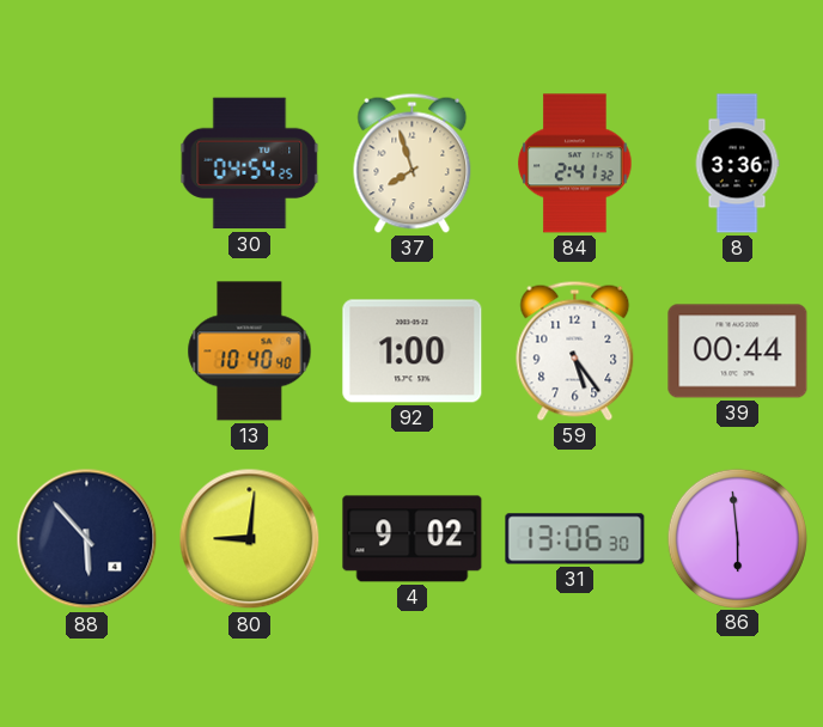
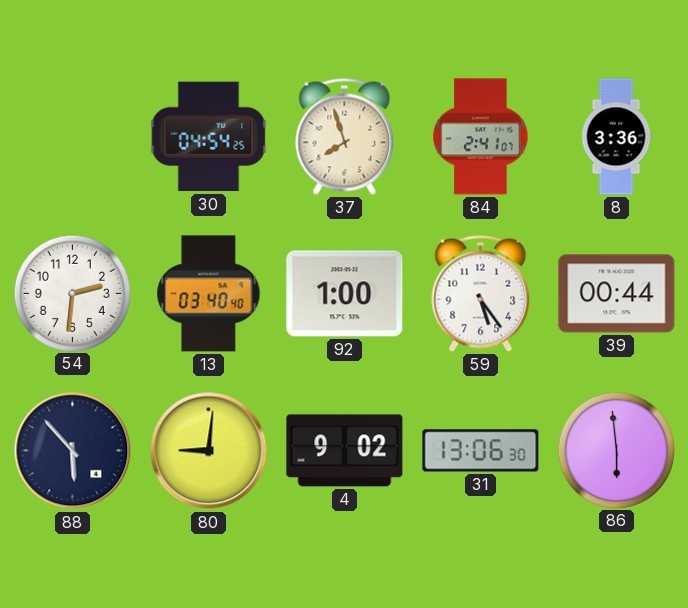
84: 2:41:32 -> 2:41:07
54: none -> 2:31
13: 10:40 -> 03:40
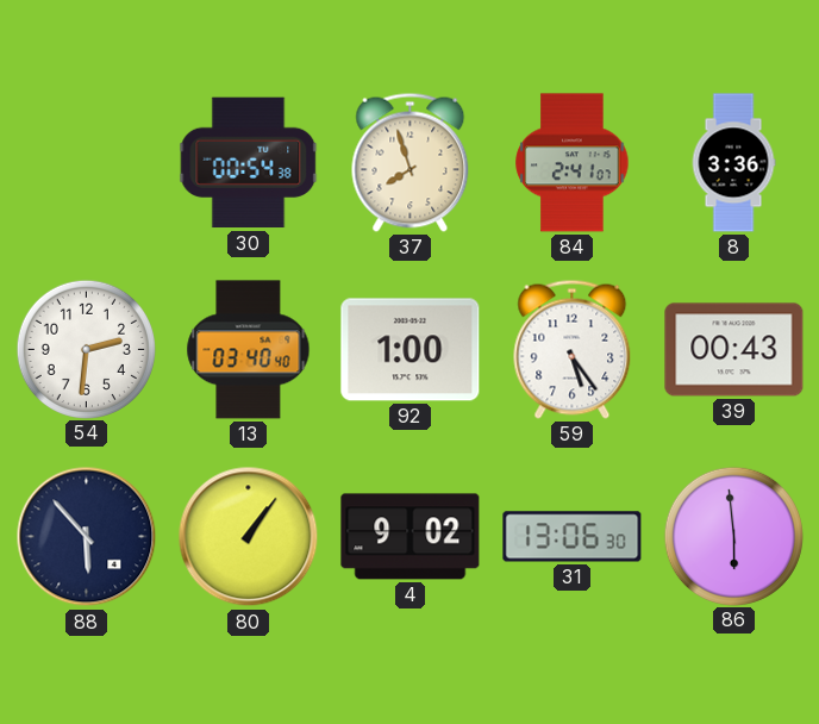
30: 04:54 -> 00:54
39: 00:44 -> 00:43
80: 9:01 -> 1:06
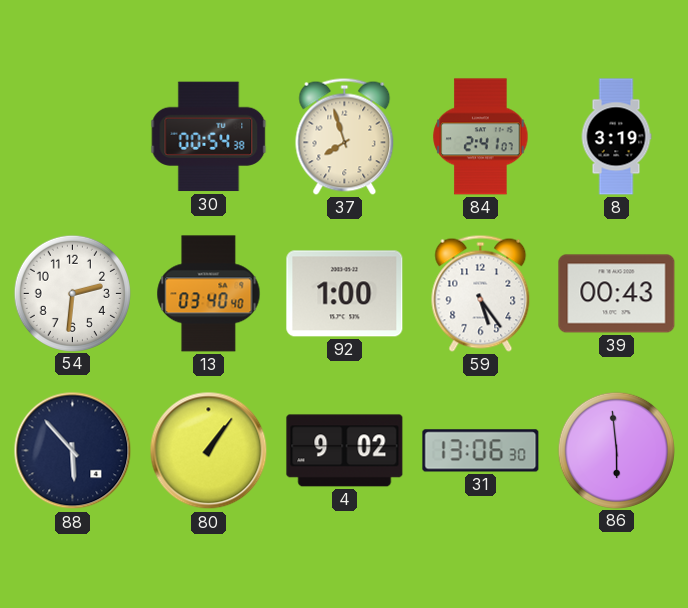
8: 3:36 -> 3:19
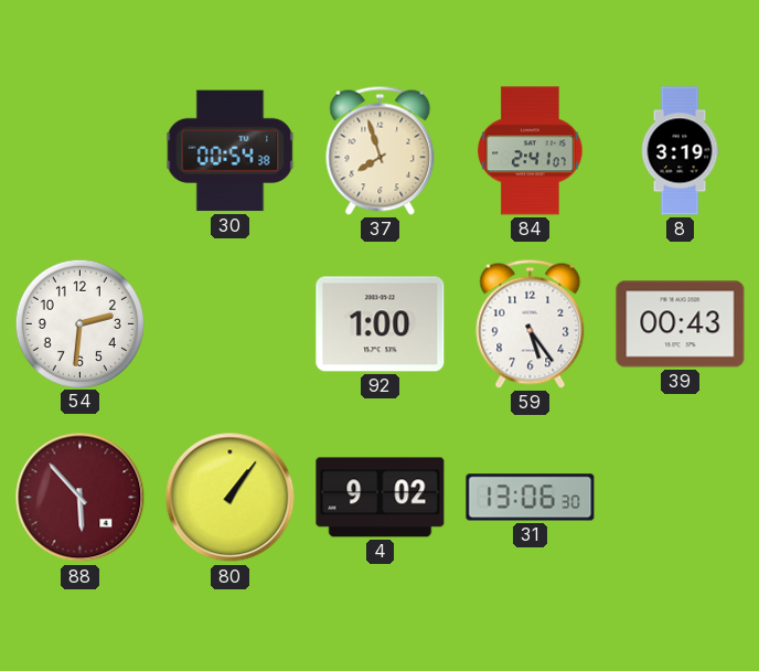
13: 03:40 -> none
88 dial: navy -> burgundy
86: 5:59 -> none
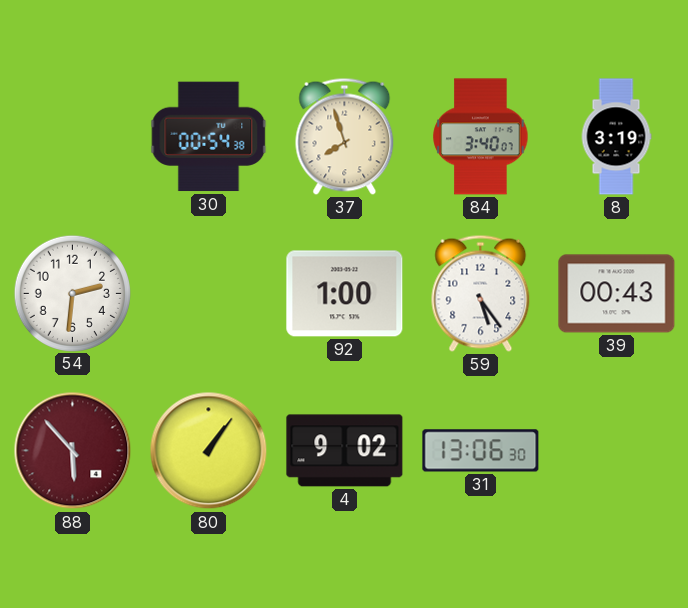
84: 2:41 -> 3:40
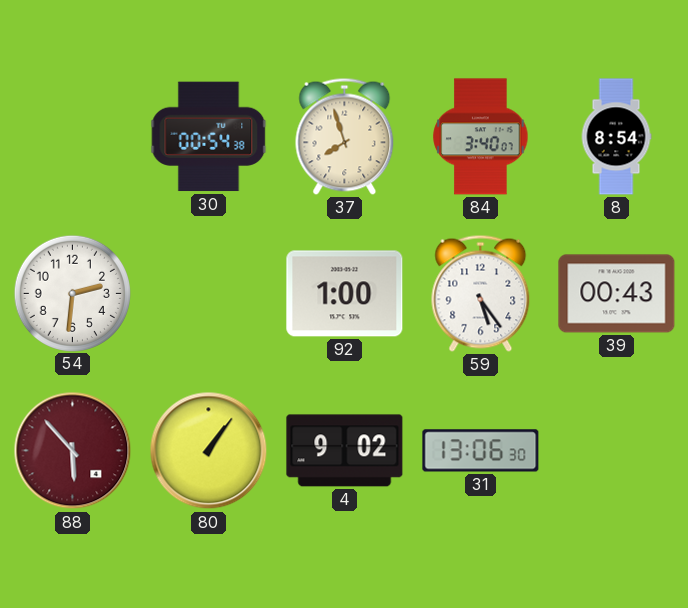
8: 3:19 -> 8:54
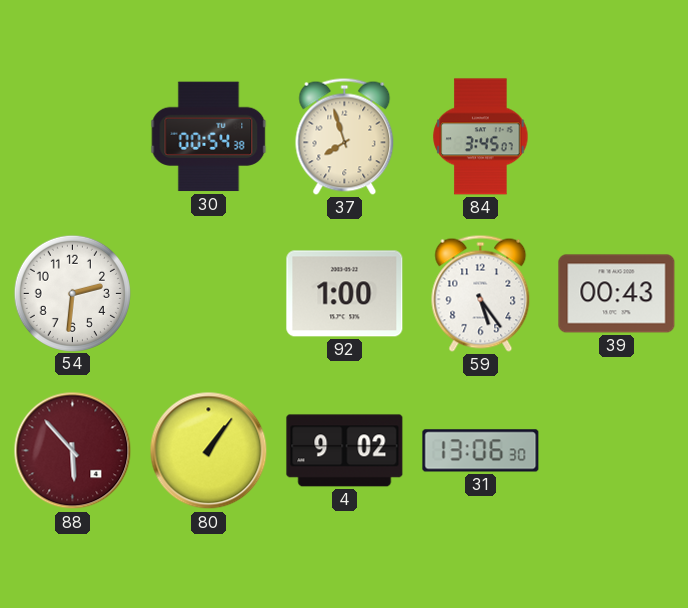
84: 3:40 -> 3:45
8: 8:54 -> none
